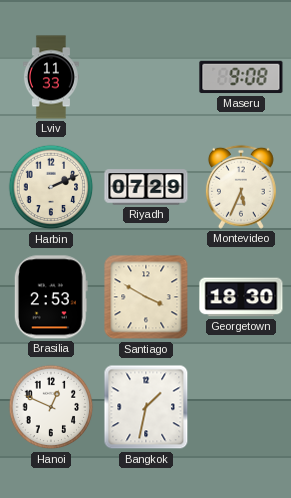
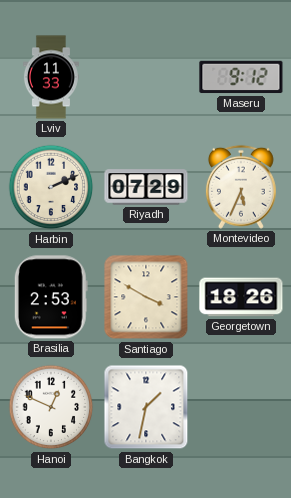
Maseru: 9:08 -> 9:12
Georgetown: 18:30 -> 18:26
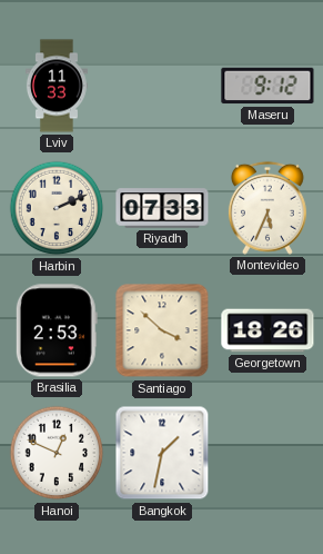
Riyadh: 07:29 -> 07:33
Santiago: 3:50 -> 3:52
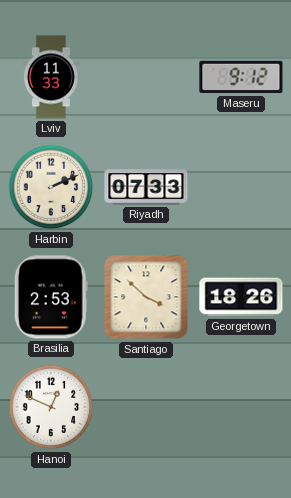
Montevideo: 5:34 -> none
Bangkok: 1:32 -> none
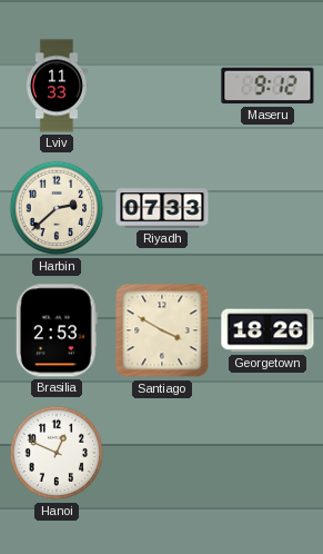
Harbin: 2:11 -> 2:38
Santiago: 3:52 -> 3:50
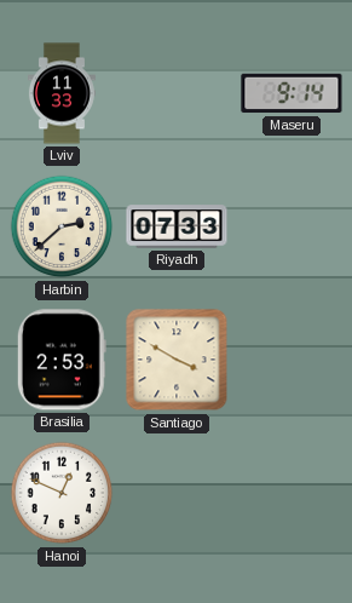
Maseru: 9:12 -> 9:14
Georgetown: 18:26 -> none
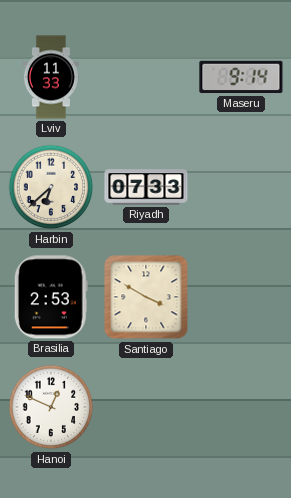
Harbin: 2:38 -> 6:38
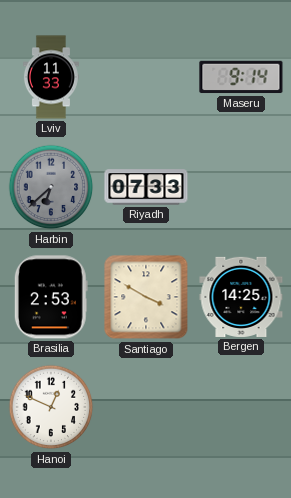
Harbin dial: cream -> grey
Bergen: none -> 14:25
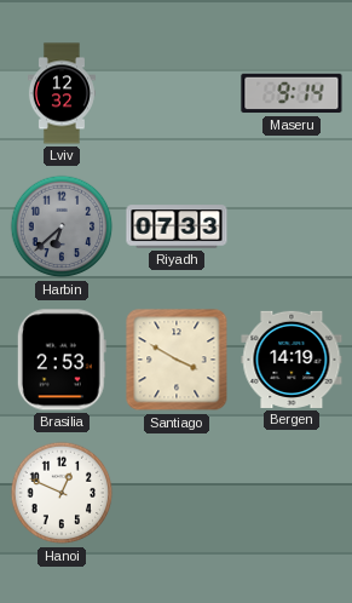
Lviv: 11:33 -> 12:32
Bergen: 14:25 -> 14:19
